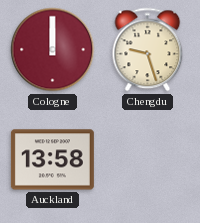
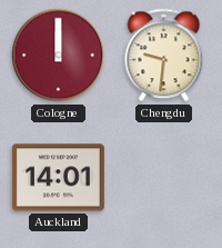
Chengdu: 9:27 -> 9:31
Auckland: 13:58 -> 14:01
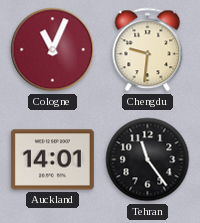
Cologne: 12:00 -> 11:04
Tehran: none -> 11:24
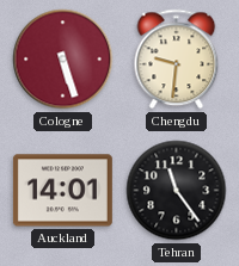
Cologne: 11:04 -> 5:27
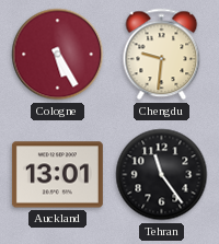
Cologne: 5:27 -> 5:25
Auckland: 14:01 -> 13:01
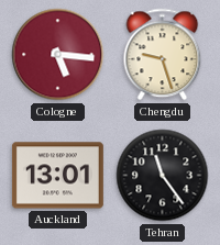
Cologne: 5:25 -> 5:16
Chengdu: 9:31 -> 9:27
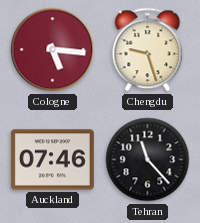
Auckland: 13:01 -> 07:46
Tehran: 11:24 -> 11:23
